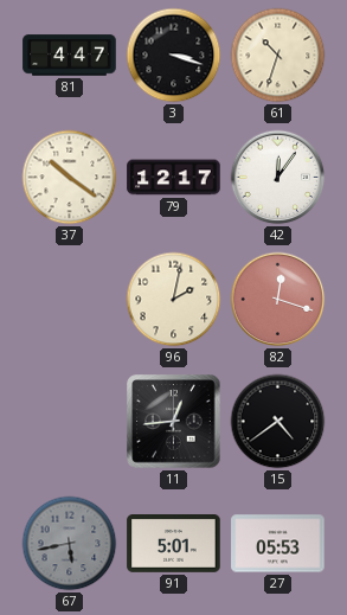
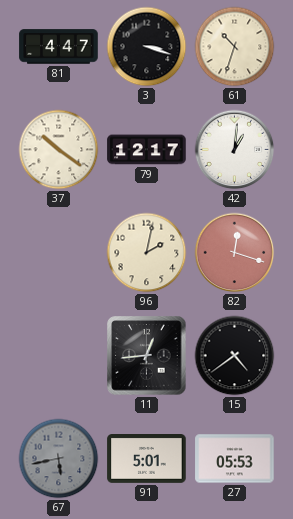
42: 12:06 -> 1:01
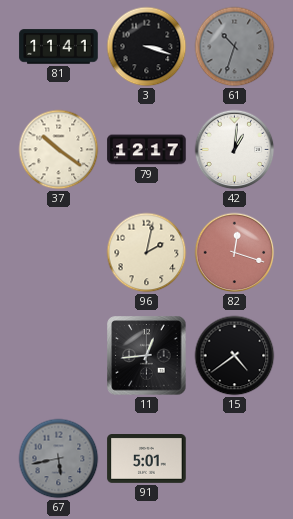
81: 4:47 -> 11:41
61 dial: cream -> grey
27: 05:53 -> none
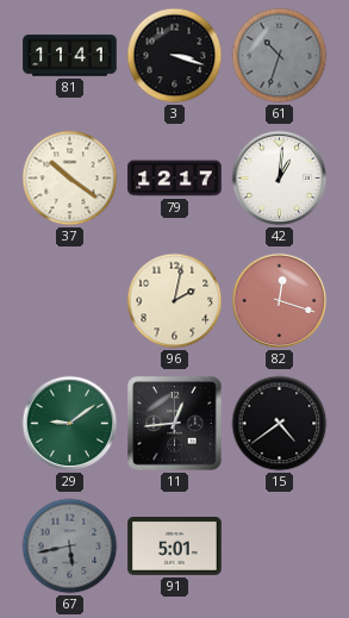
29: none -> 9:09
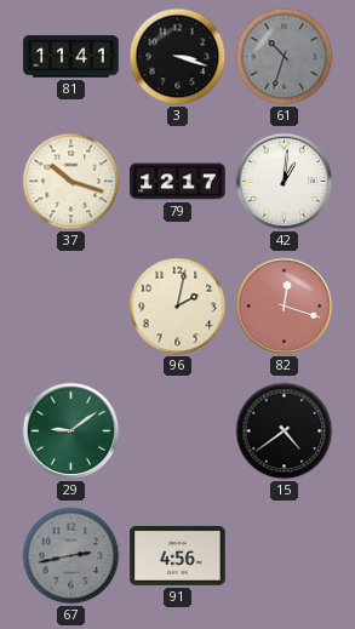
37: 10:21 -> 10:18
11: 12:44 -> none
67: 5:43 -> 2:43
91: 5:01 -> 4:56
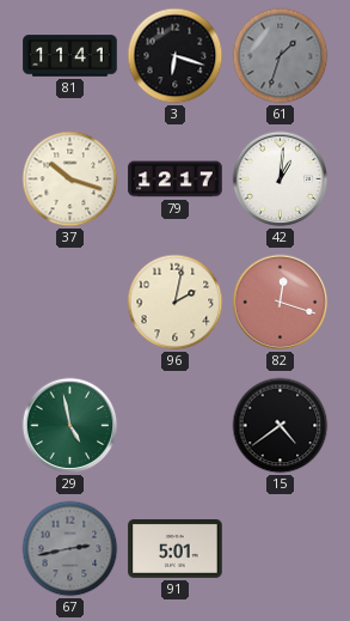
3: 3:18 -> 6:18
61: 10:33 -> 1:33
29: 9:09 -> 4:58
91: 4:56 -> 5:01
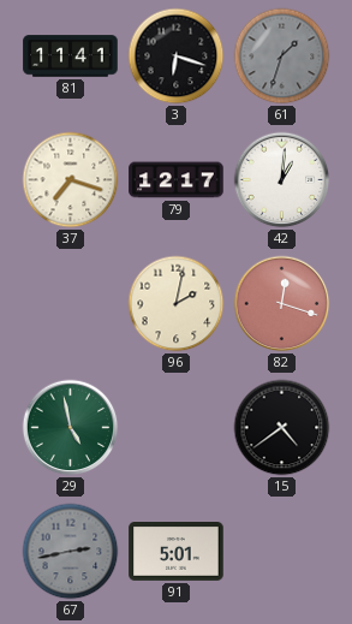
37: 10:18 -> 7:18
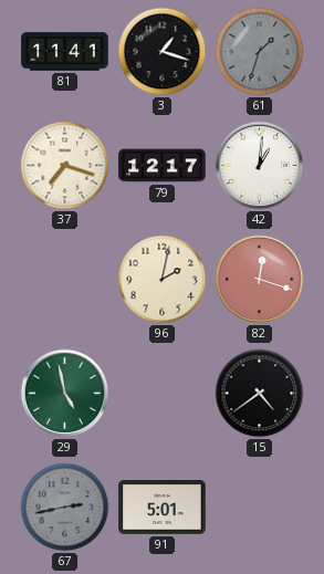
3: 6:18 -> 1:18
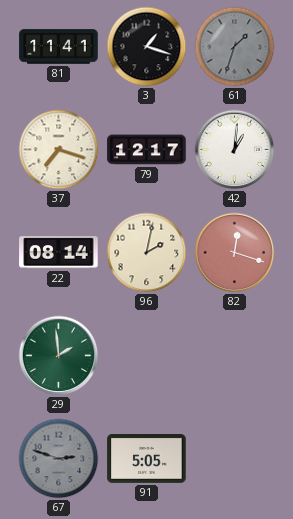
22: none -> 08:14
29: 4:58 -> 1:59
15: 4:39 -> none
67: 2:43 -> 2:48
91: 5:01 -> 5:05
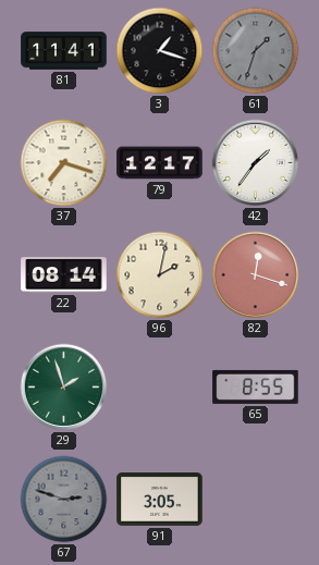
42: 1:01 -> 1:36
29: 1:59 -> 1:57
65: none -> 8:55
91: 5:05 -> 3:05
